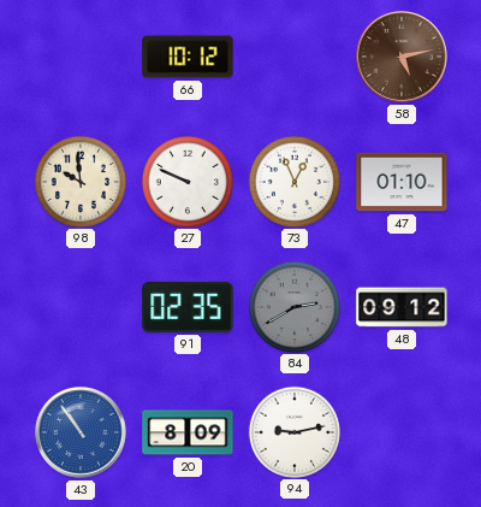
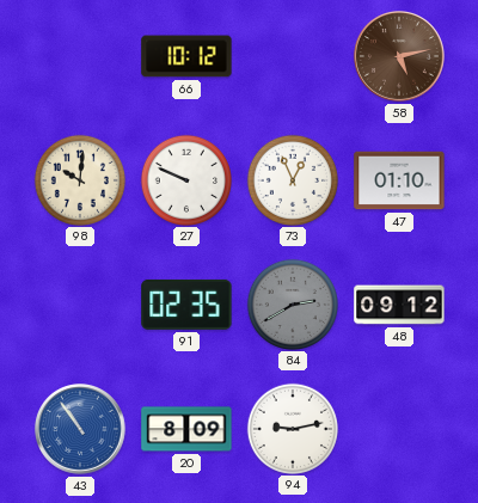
98: 9:59 -> 10:01
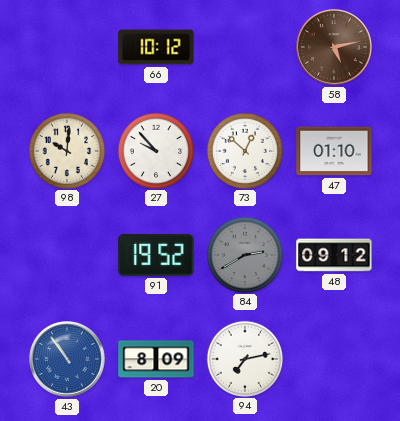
27: 9:49 -> 9:53
73: 12:56 -> 12:52
91: 02:35 -> 19:52
94: 9:13 -> 7:13
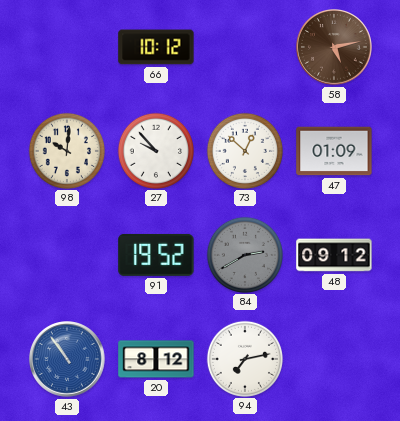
47: 01:10 -> 01:09
20: 8:09 -> 8:12
